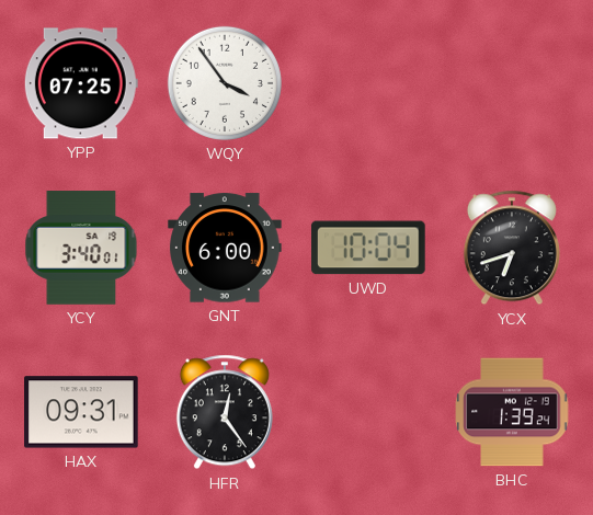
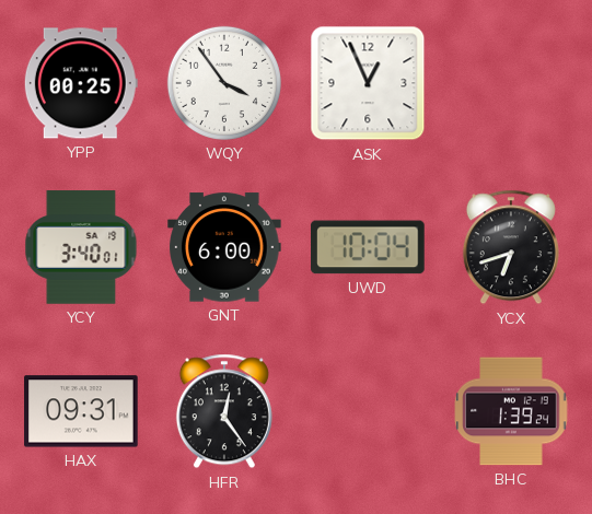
YPP: 07:25 -> 00:25
ASK: none -> 12:56
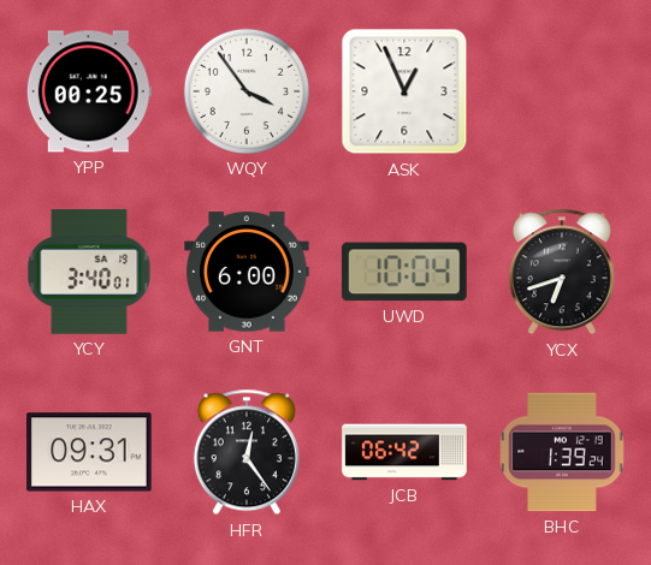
JCB: none -> 06:42
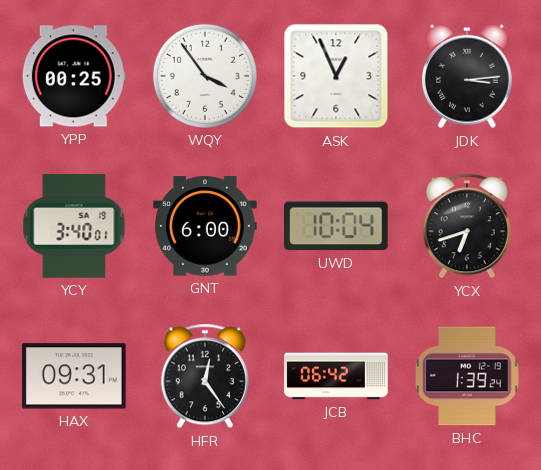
JDK: none -> 3:14
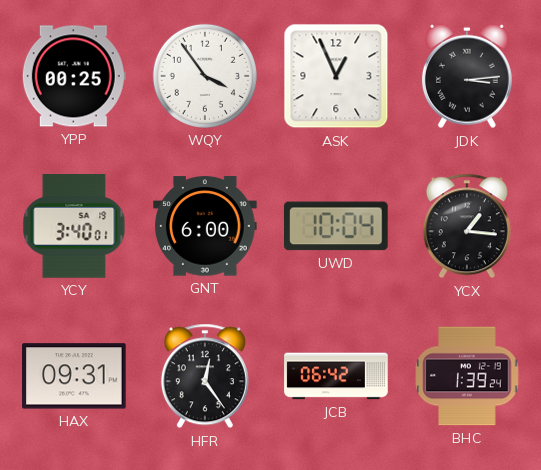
YCX: 6:42 -> 1:16
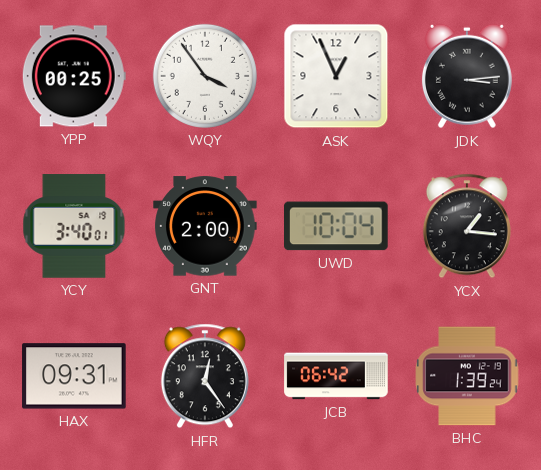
GNT: 6:00 -> 2:00
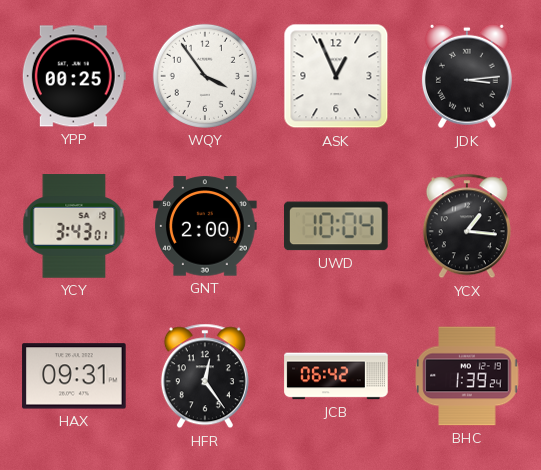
YCY: 3:40 -> 3:43
